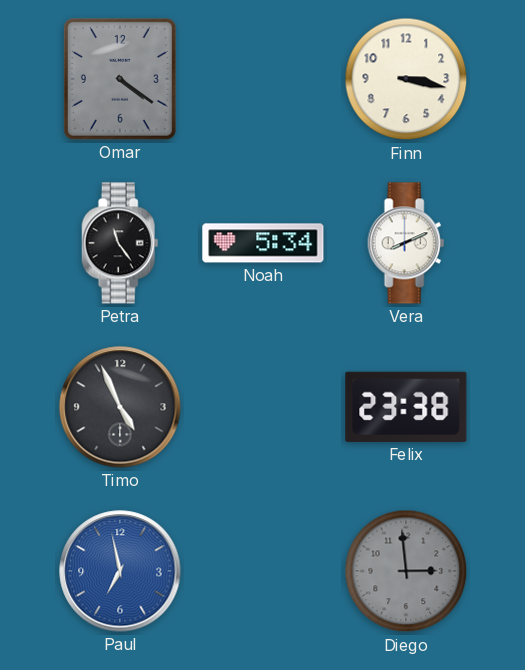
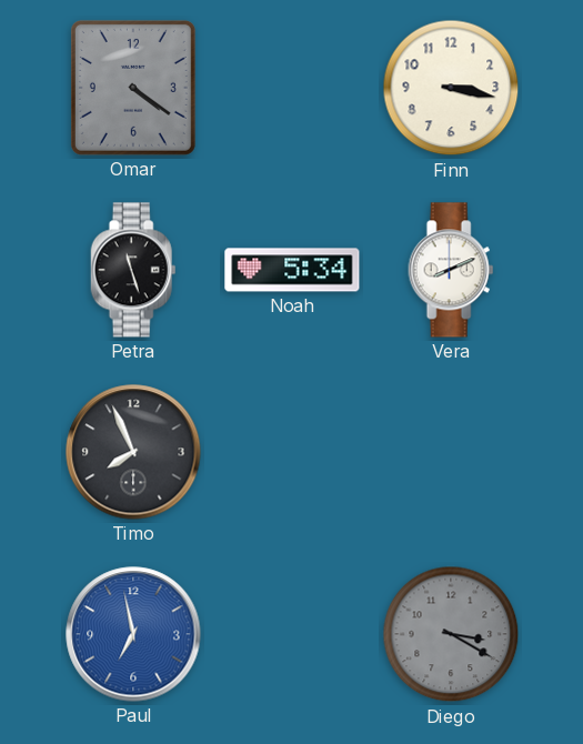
Petra: 11:24 -> 11:27
Timo: 4:56 -> 7:56
Felix: 23:38 -> none
Diego: 2:59 -> 3:20
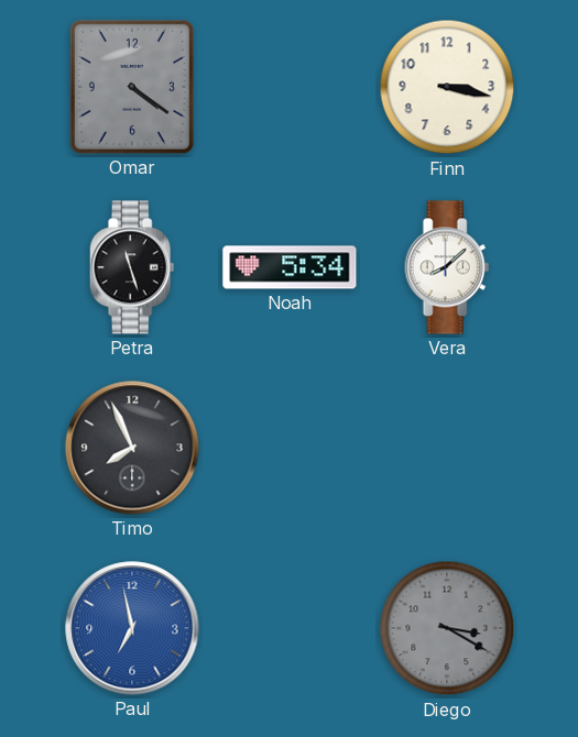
Vera: 8:11 -> 8:08
